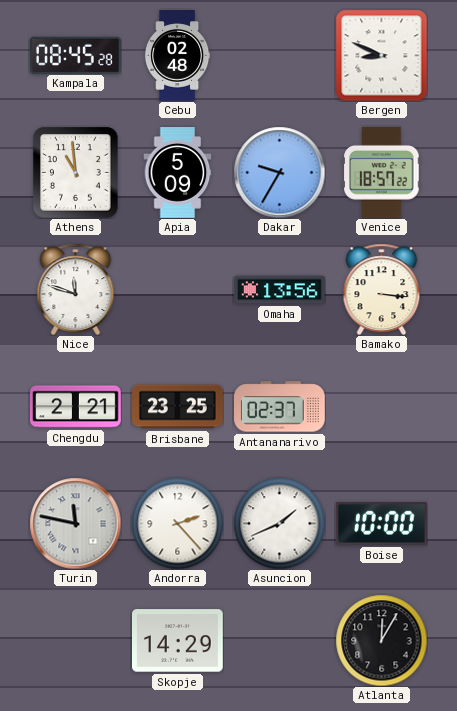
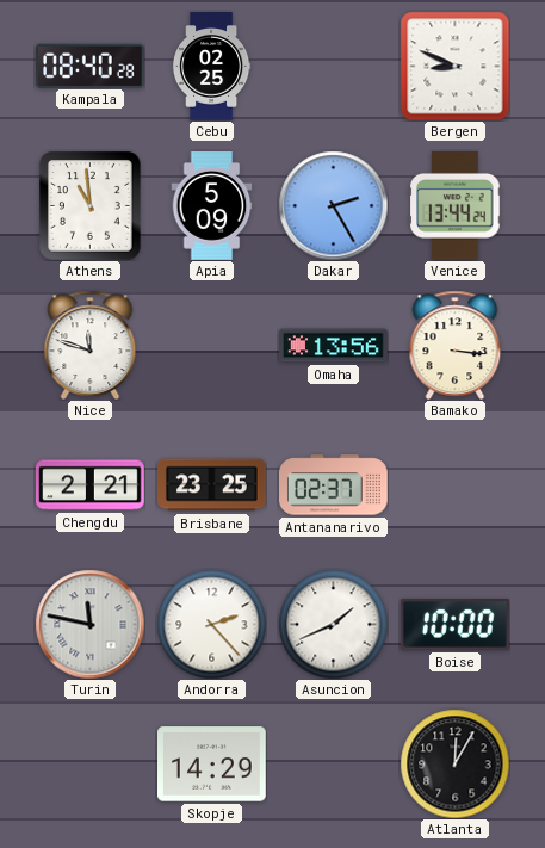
Kampala: 08:45 -> 08:40
Cebu: 02:48 -> 02:25
Dakar: 9:35 -> 2:25
Venice: 18:57 -> 13:44
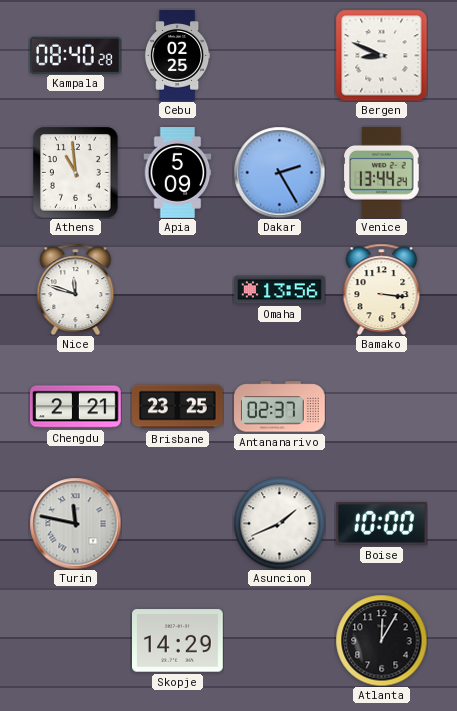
Andorra: 2:23 -> none
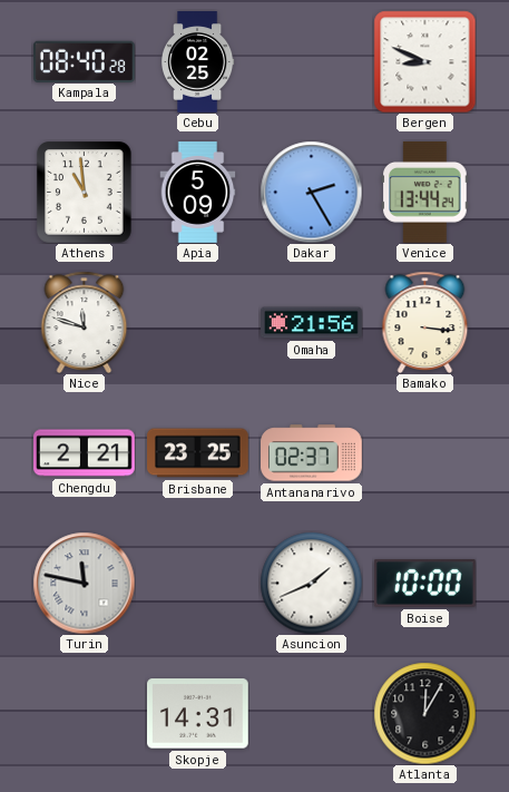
Omaha: 13:56 -> 21:56
Skopje: 14:29 -> 14:31
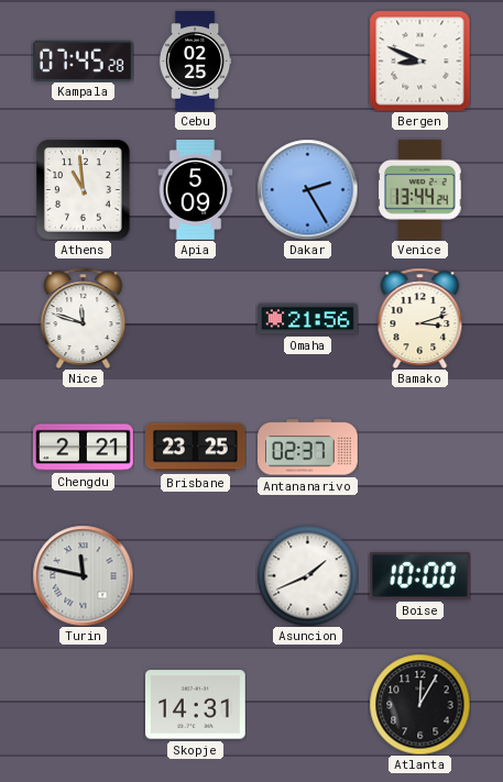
Kampala: 08:40 -> 07:45
Bamako: 3:16 -> 3:12
